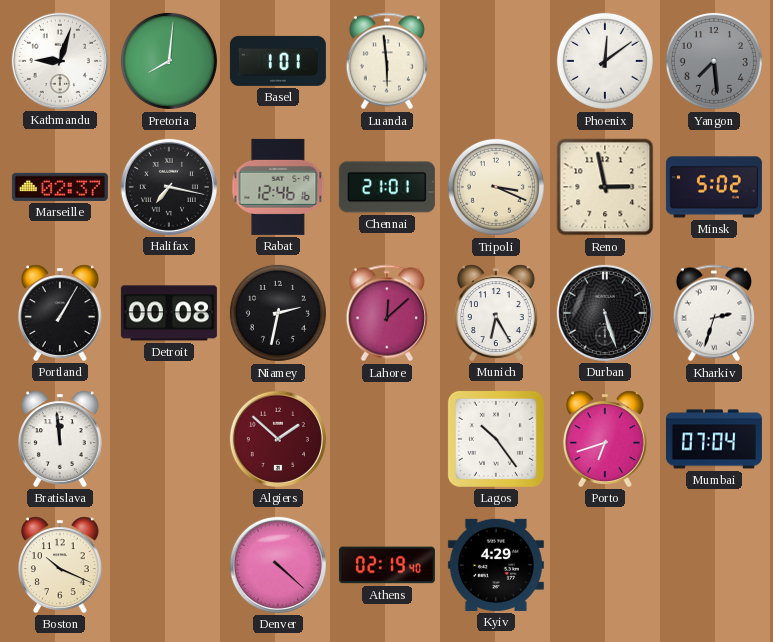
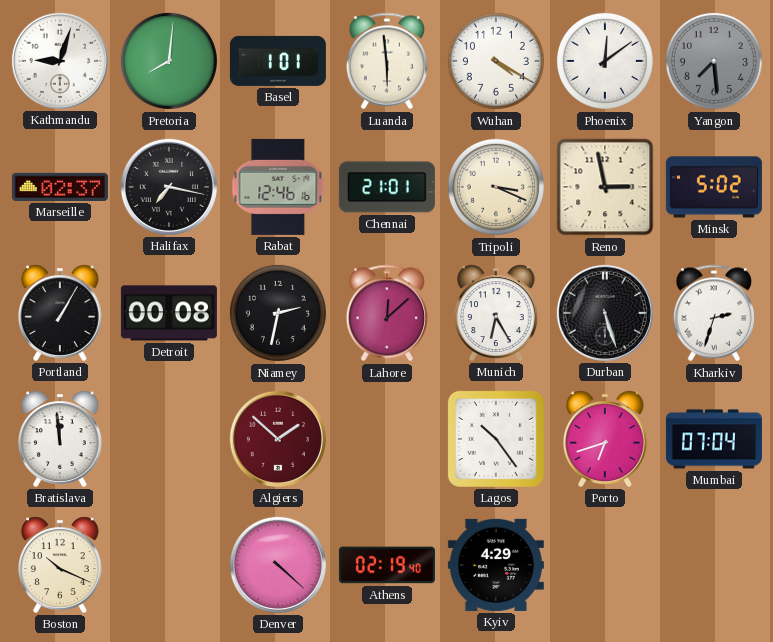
Wuhan: none -> 4:20
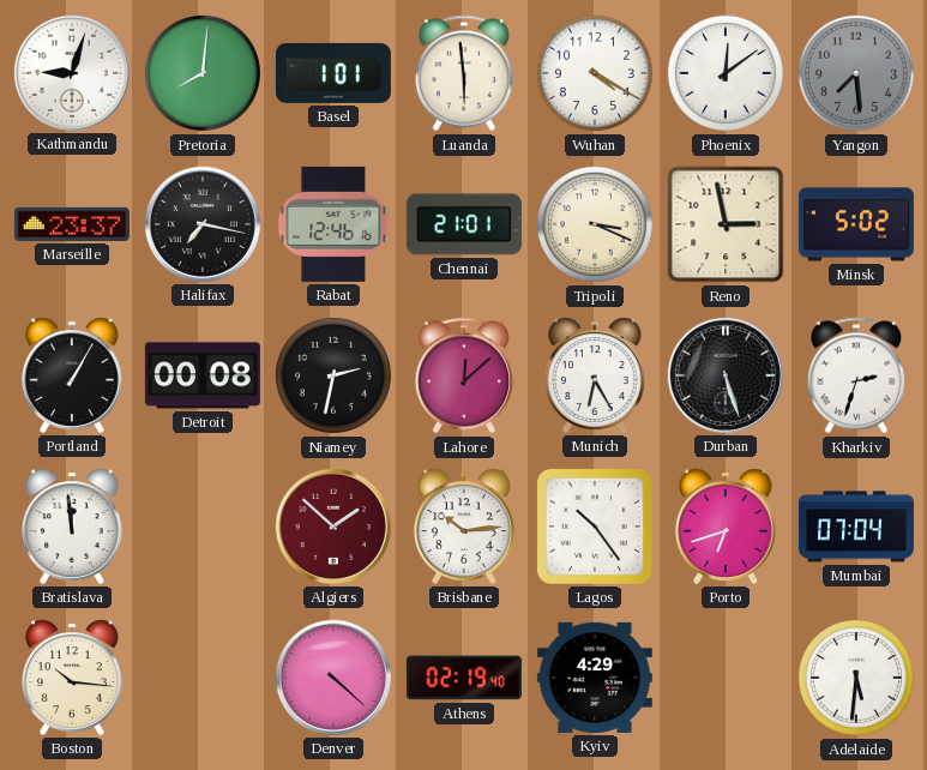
Marseille: 02:37 -> 23:37
Brisbane: none -> 10:14
Boston: 10:19 -> 10:16
Adelaide: none -> 5:31
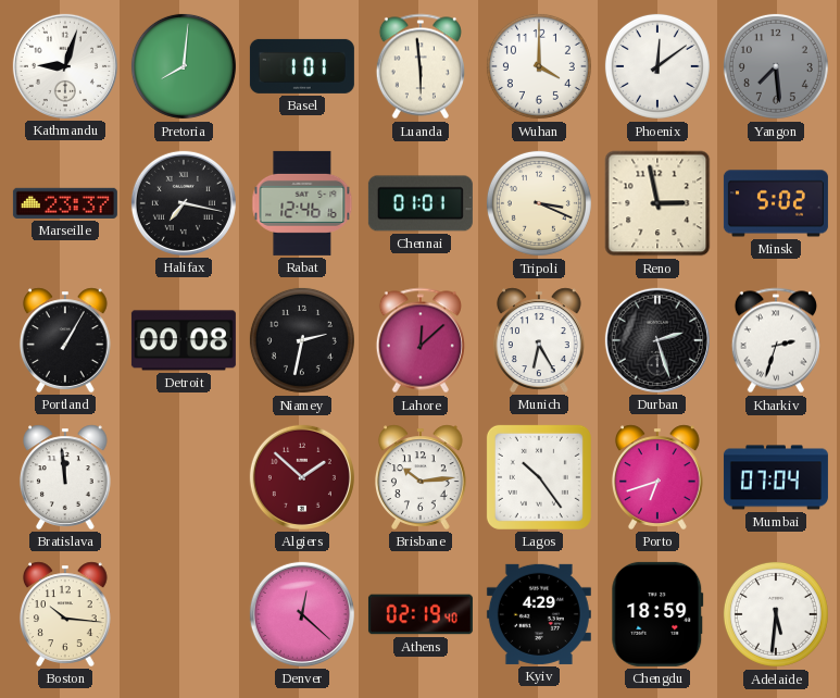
Wuhan: 4:20 -> 4:00
Chennai: 21:01 -> 01:01
Durban: 5:27 -> 2:27
Denver: 4:22 -> 12:22
Chengdu: none -> 18:59
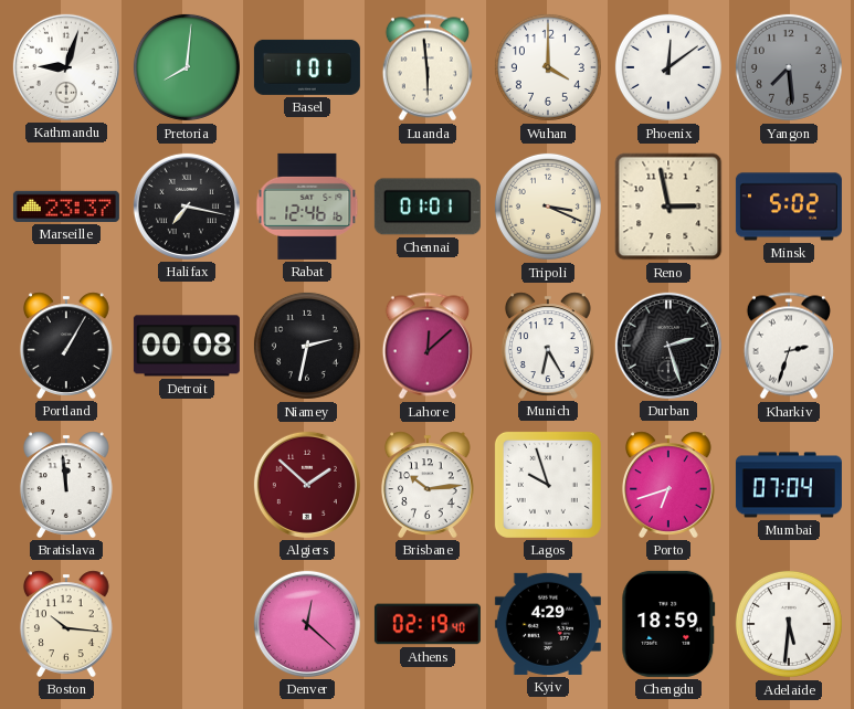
Lagos: 10:24 -> 9:57
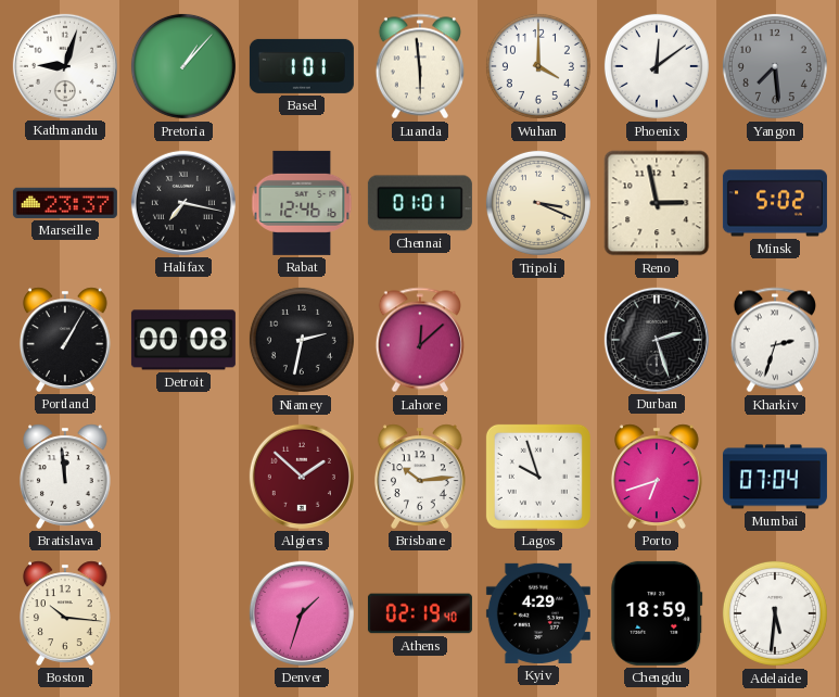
Pretoria: 8:01 -> 1:07
Munich: 6:25 -> none
Denver: 12:22 -> 1:33
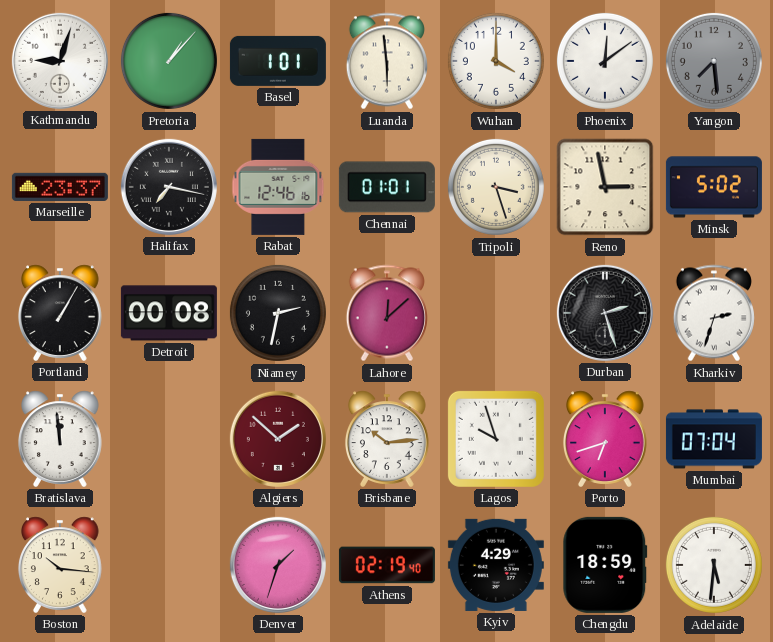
Tripoli: 3:19 -> 3:27
